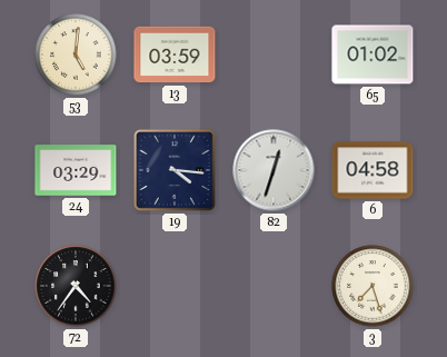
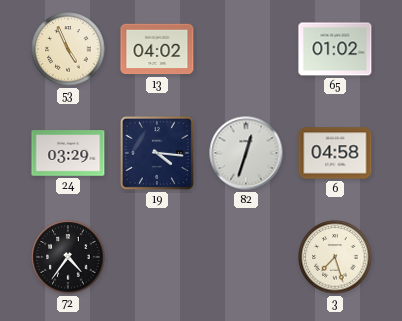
53: 5:01 -> 4:56
13: 03:59 -> 04:02
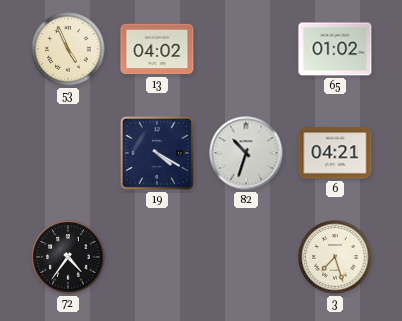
24: 03:29 -> none
19: 4:16 -> 4:20
82: 12:33 -> 10:33
6: 04:58 -> 04:21
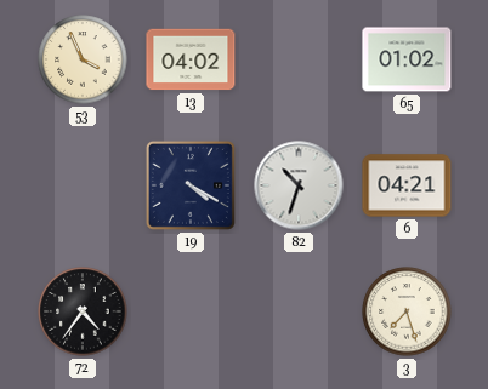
53: 4:56 -> 3:56
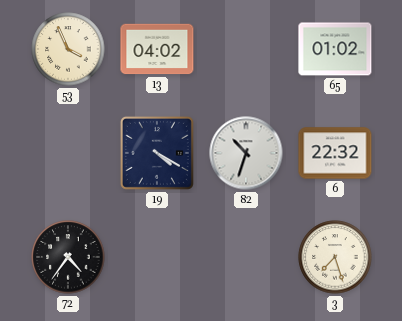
6: 04:21 -> 22:32
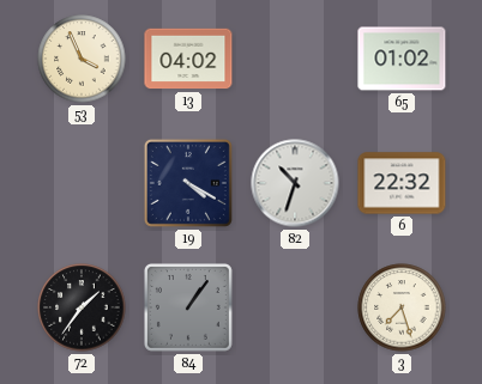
72: 4:36 -> 1:36
84: none -> 1:06
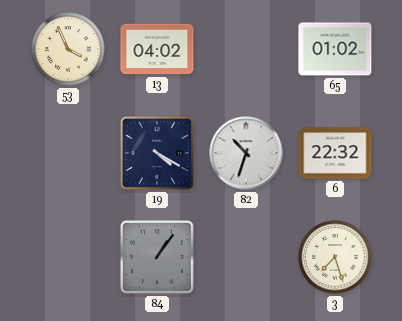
72: 1:36 -> none
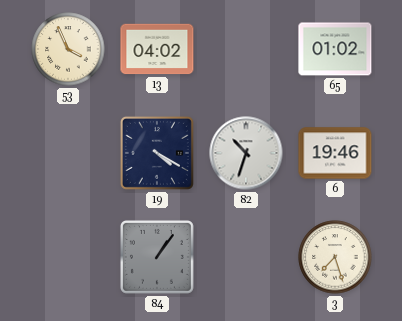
6: 22:32 -> 19:46
